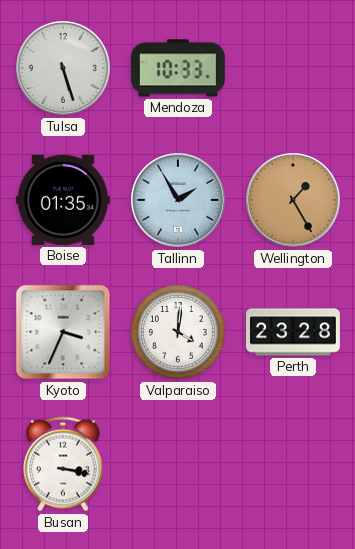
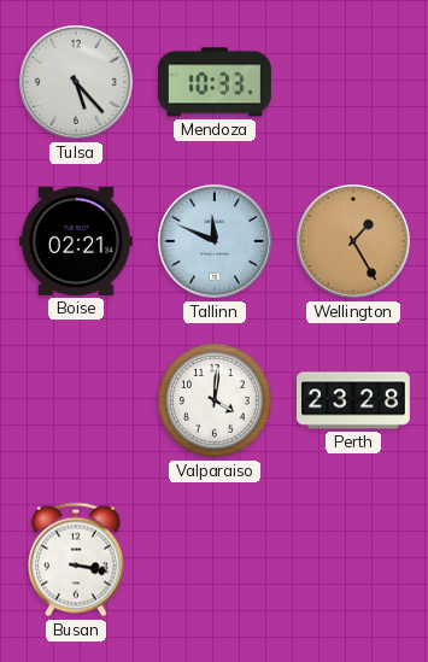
Tulsa: 5:27 -> 5:23
Boise: 01:35 -> 02:21
Tallinn: 1:55 -> 11:49
Kyoto: 3:34 -> none
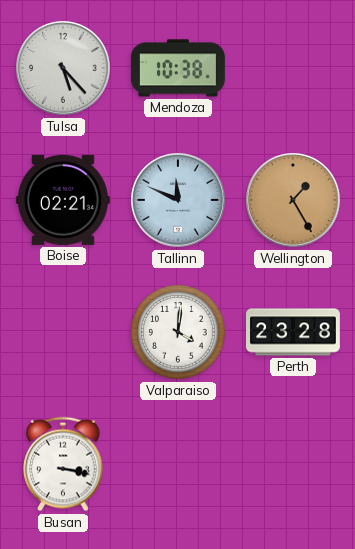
Mendoza: 10:33 -> 10:38
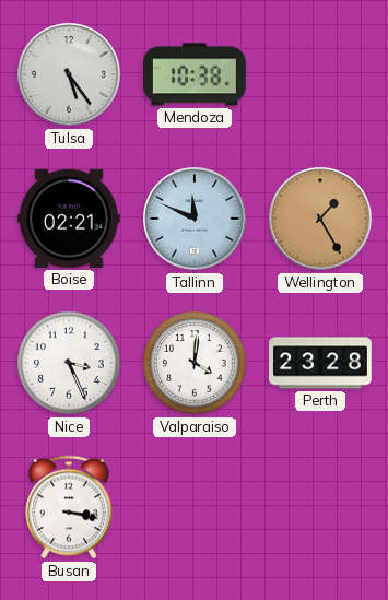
Tulsa: 5:23 -> 5:24
Nice: none -> 3:26
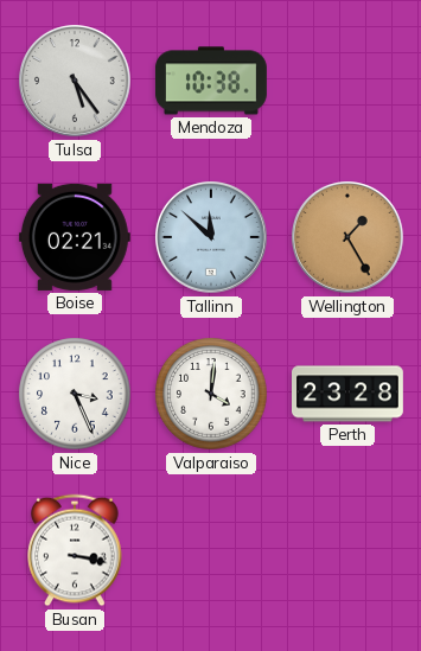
Tallinn: 11:49 -> 11:52
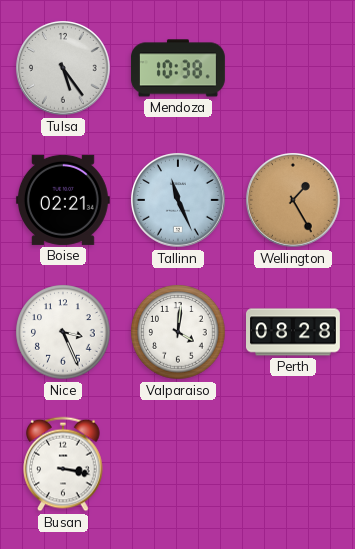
Tallinn: 11:52 -> 11:26
Perth: 23:28 -> 08:28
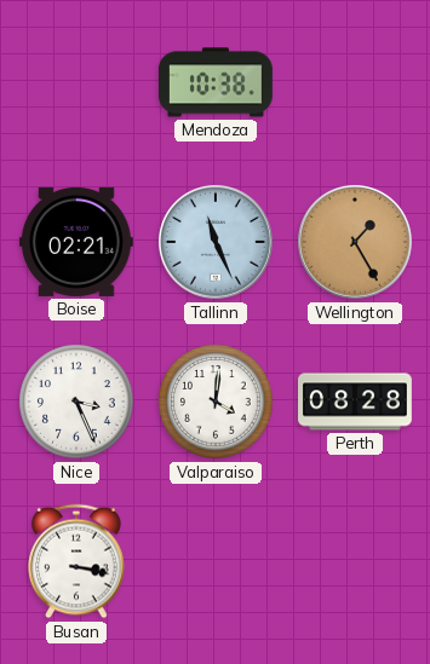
Tulsa: 5:24 -> none
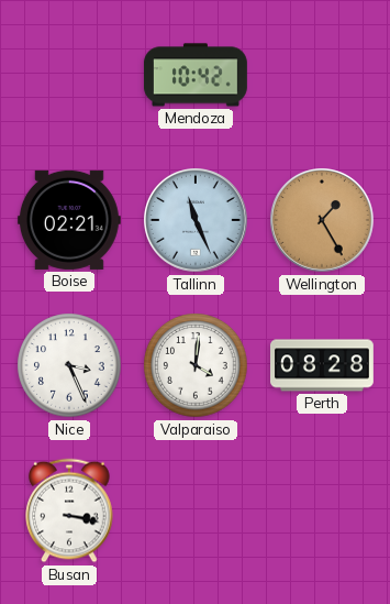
Mendoza: 10:38 -> 10:42
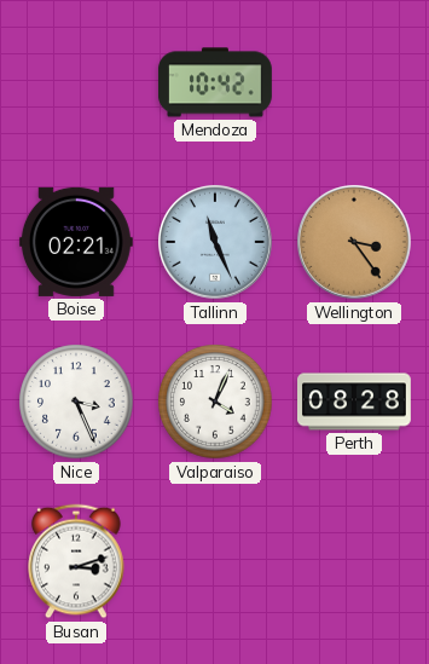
Wellington: 1:25 -> 3:24
Valparaiso: 4:01 -> 4:04
Busan: 3:17 -> 3:12
